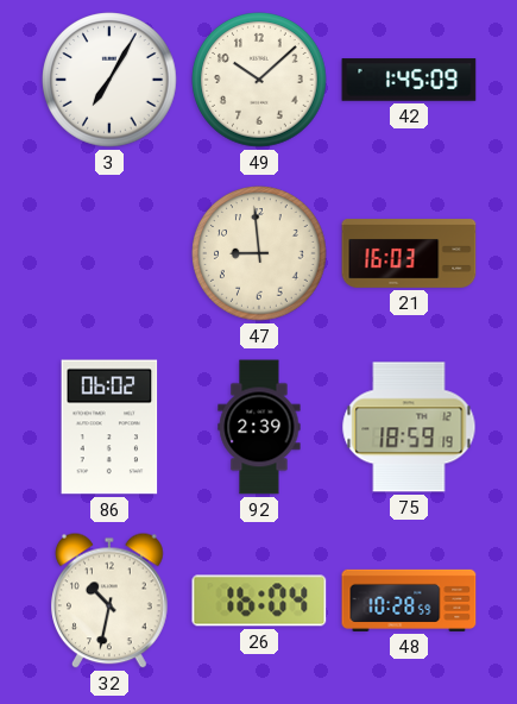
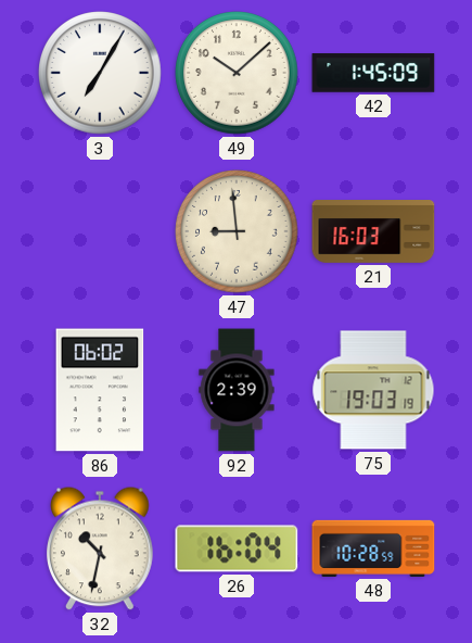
75: 18:59 -> 19:03
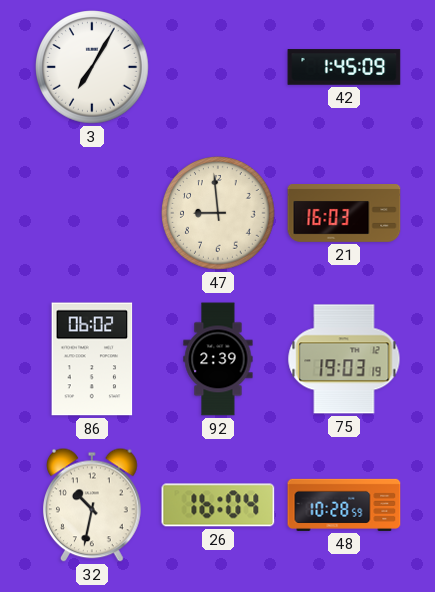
49: 10:08 -> none
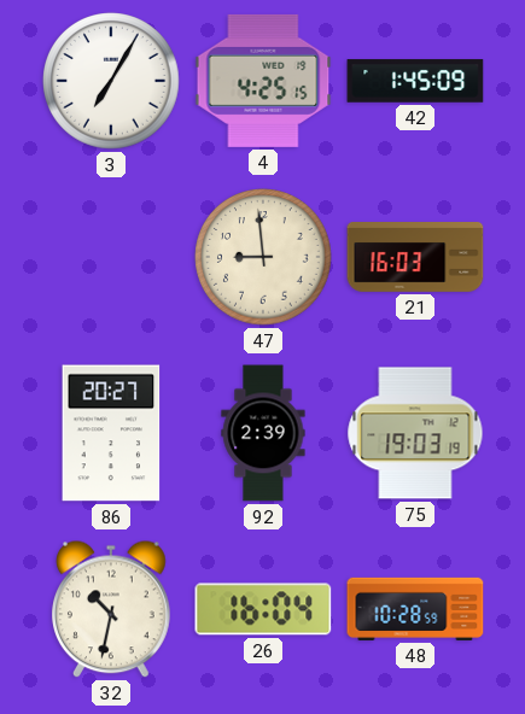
4: none -> 4:25
86: 06:02 -> 20:27
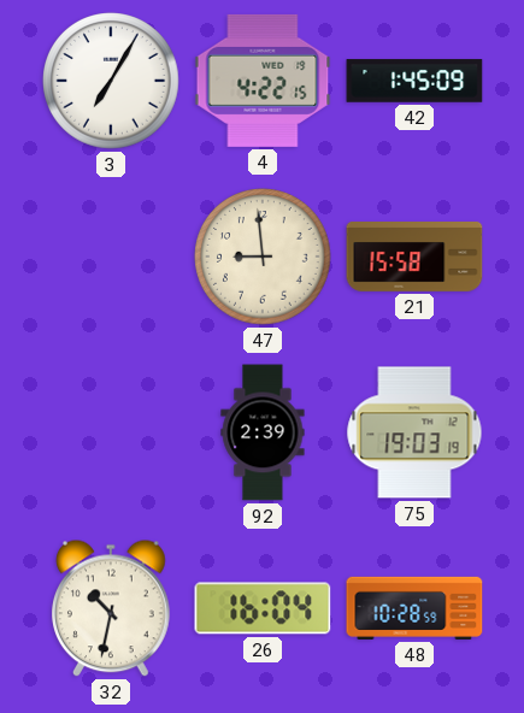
4: 4:25 -> 4:22
21: 16:03 -> 15:58
86: 20:27 -> none
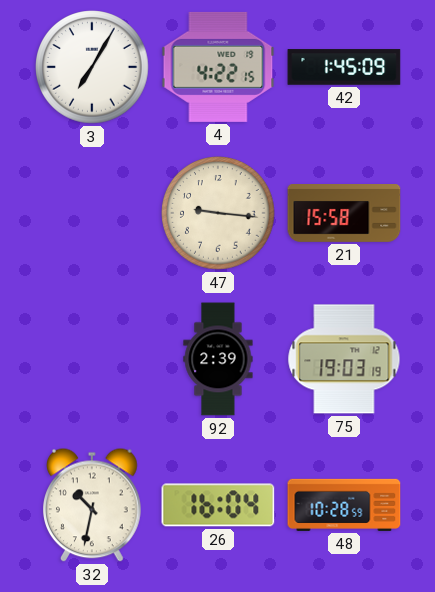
47: 8:59 -> 9:16
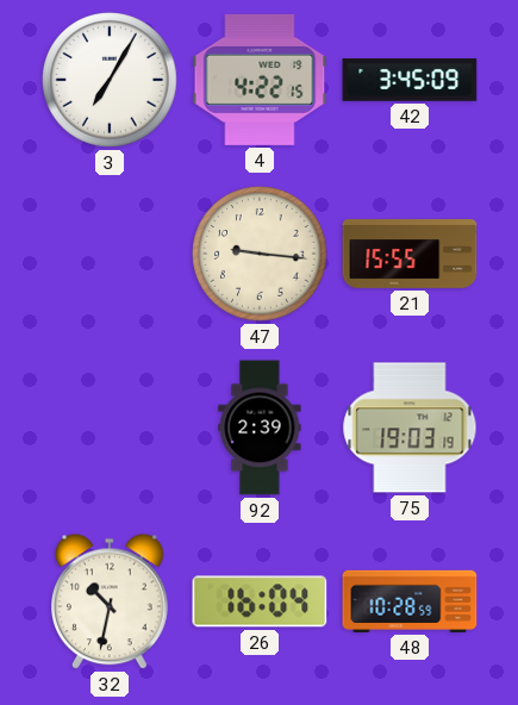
42: 1:45 -> 3:45
21: 15:58 -> 15:55
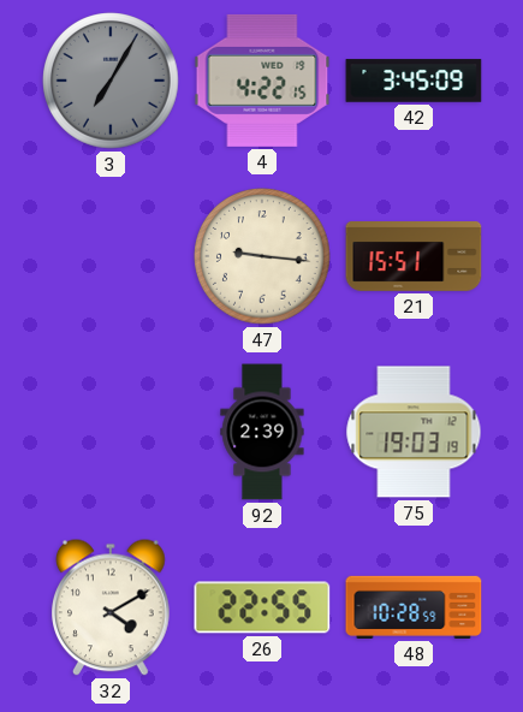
3 dial: white -> grey
21: 15:55 -> 15:51
32: 10:32 -> 4:10
26: 16:04 -> 22:55
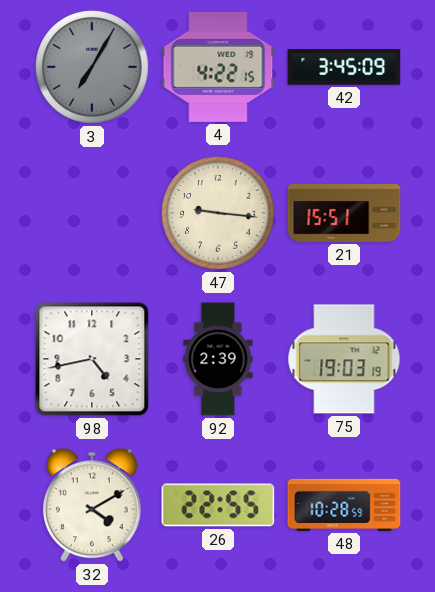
98: none -> 4:43
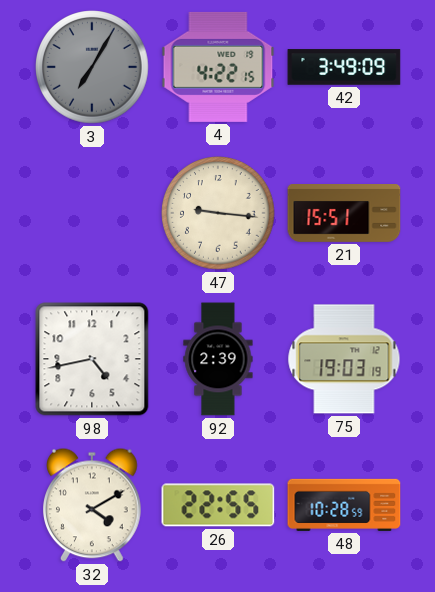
42: 3:45 -> 3:49
